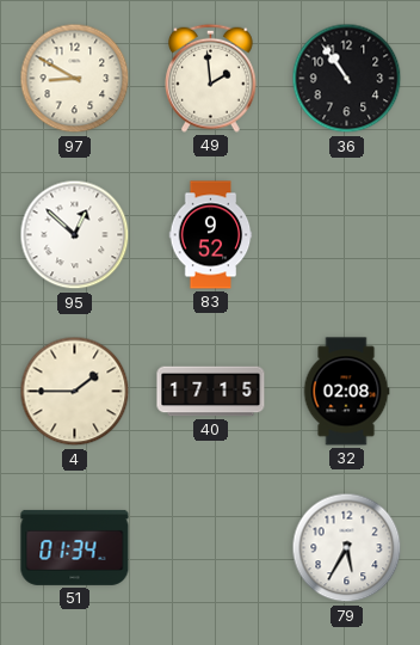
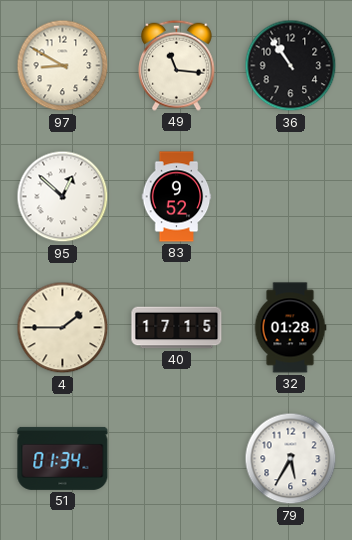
49: 1:59 -> 11:16
32: 02:08 -> 01:28
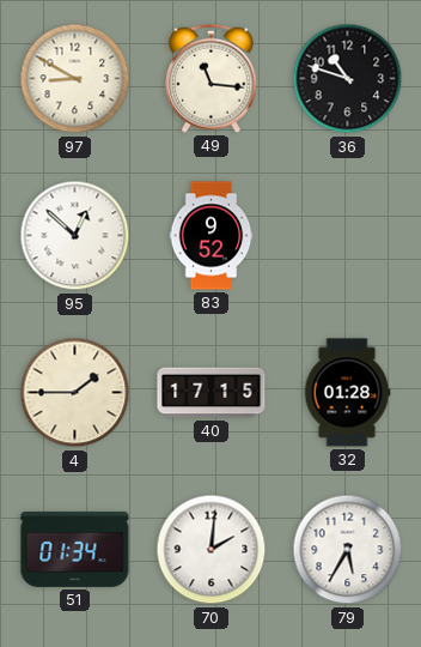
36: 10:54 -> 10:48
70: none -> 2:01
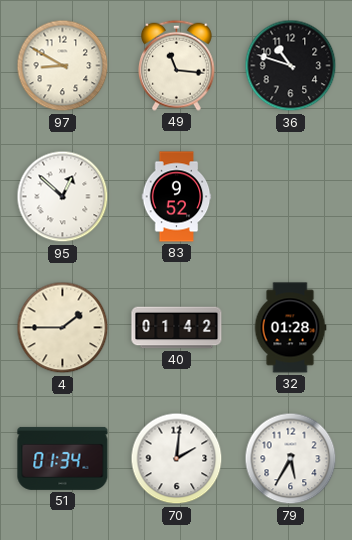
40: 17:15 -> 01:42
